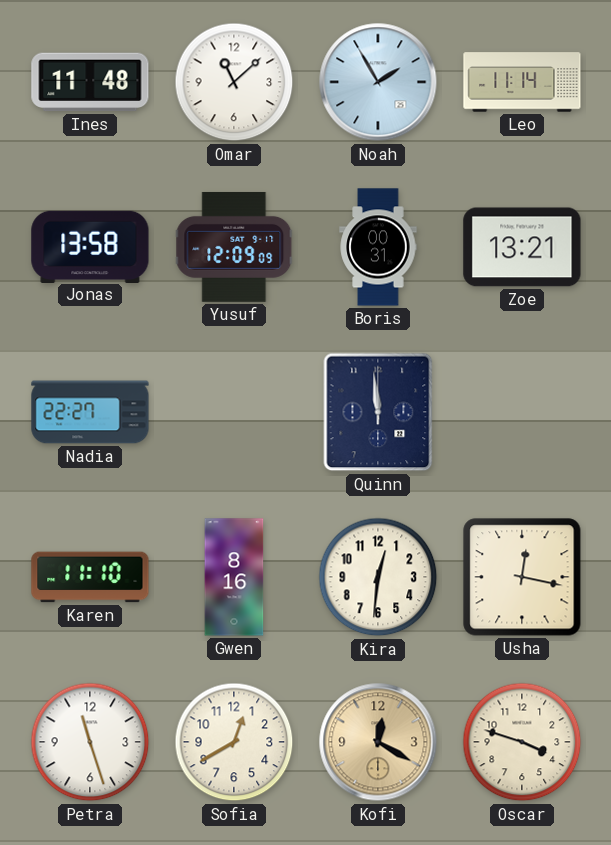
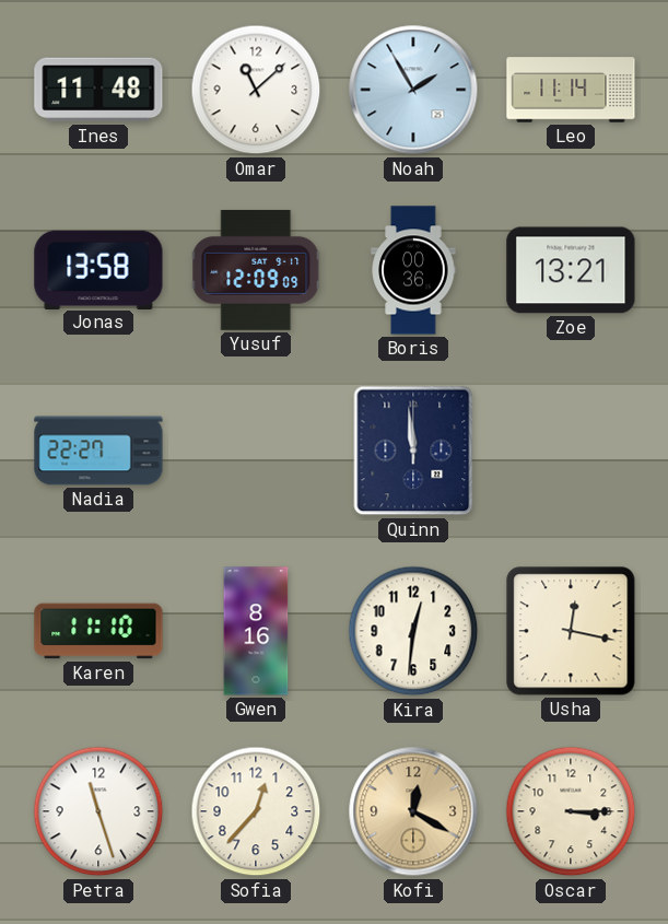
Boris: 00:31 -> 00:36
Sofia: 12:40 -> 12:37
Oscar: 3:48 -> 3:15
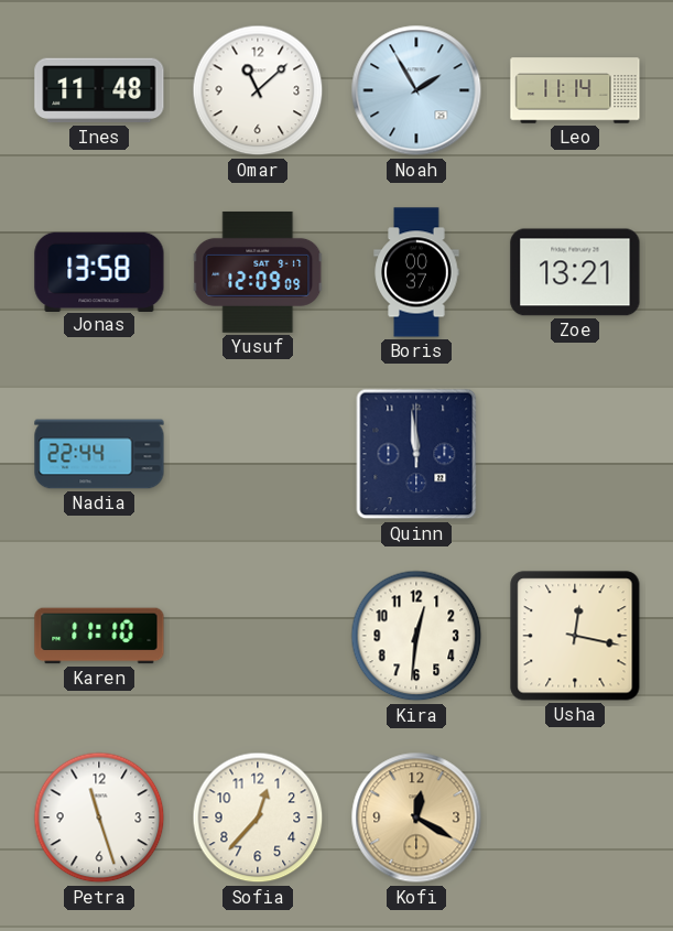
Boris: 00:36 -> 00:37
Nadia: 22:27 -> 22:44
Gwen: 8:16 -> none
Oscar: 3:15 -> none
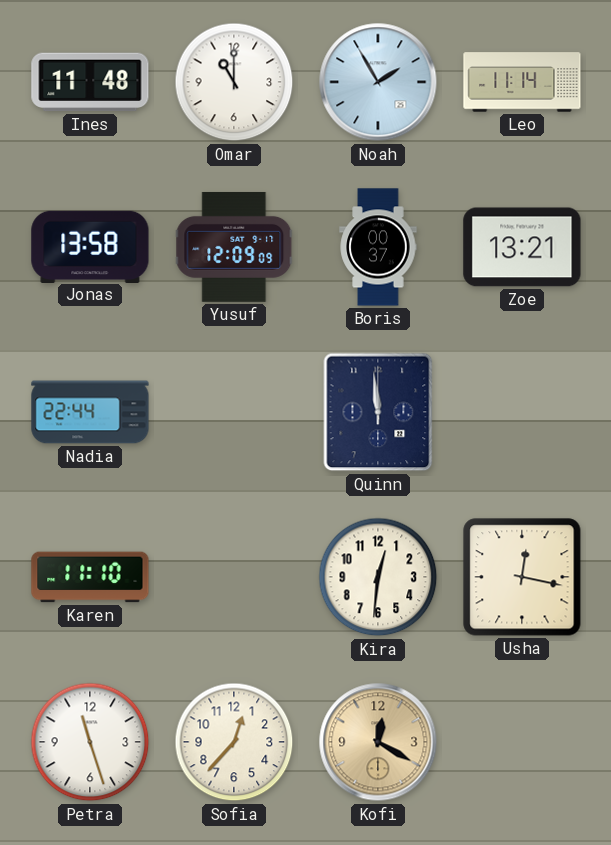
Omar: 11:08 -> 11:00
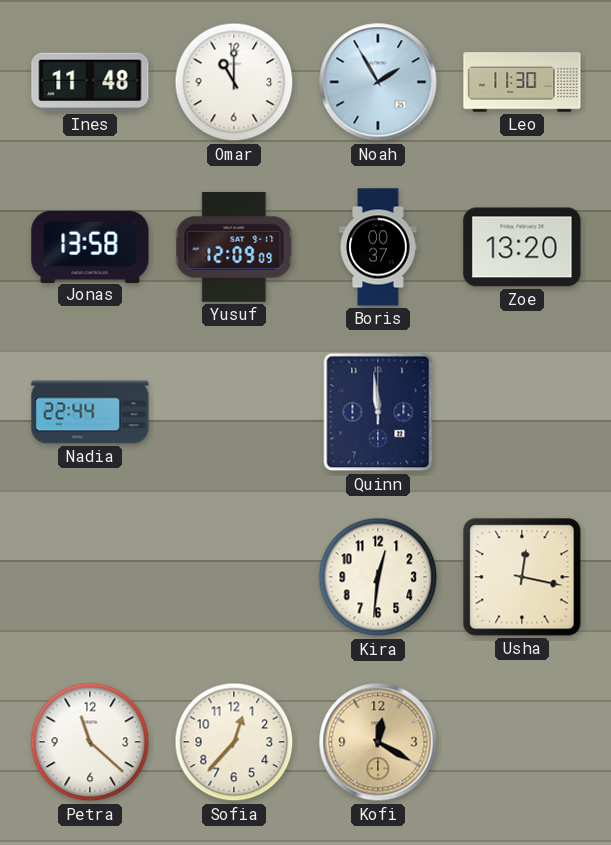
Leo: 11:14 -> 11:30
Zoe: 13:21 -> 13:20
Karen: 11:10 -> none
Petra: 11:27 -> 11:22
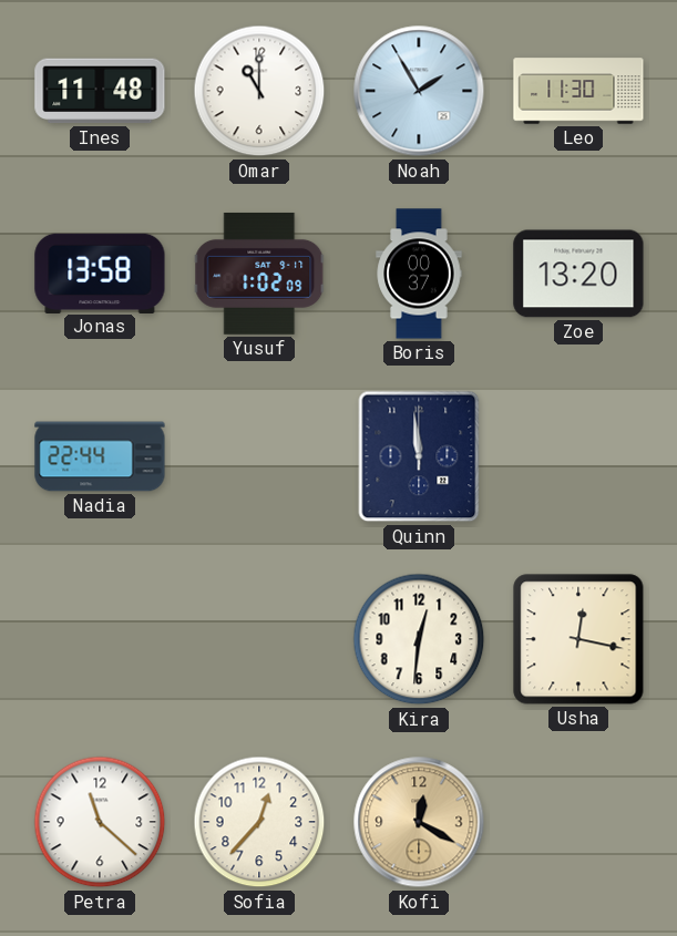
Yusuf: 12:09 -> 1:02
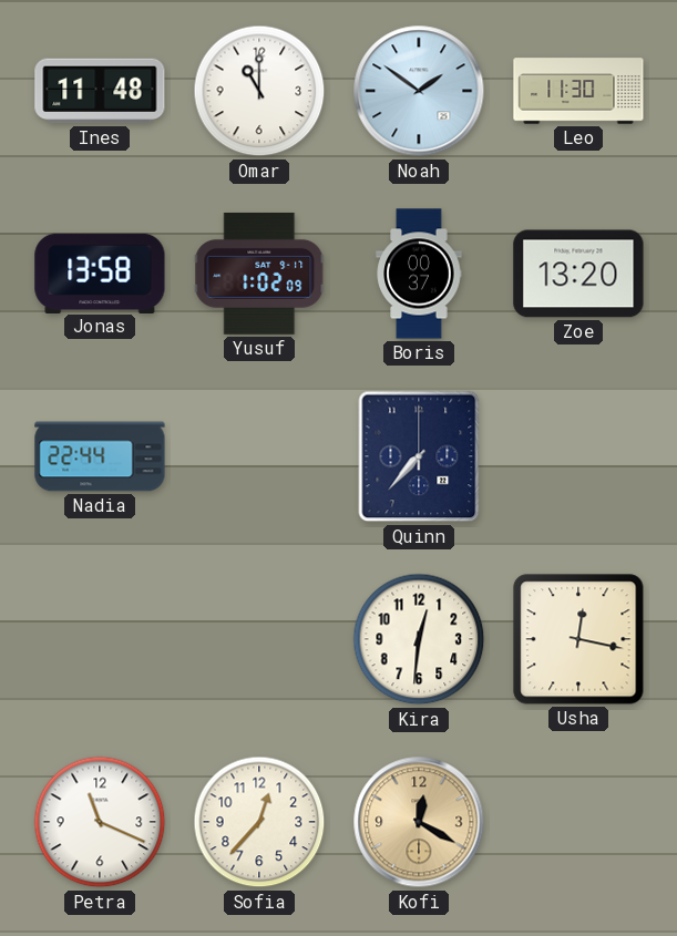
Noah: 1:55 -> 1:51
Quinn: 11:59 -> 7:37
Petra: 11:22 -> 11:19
